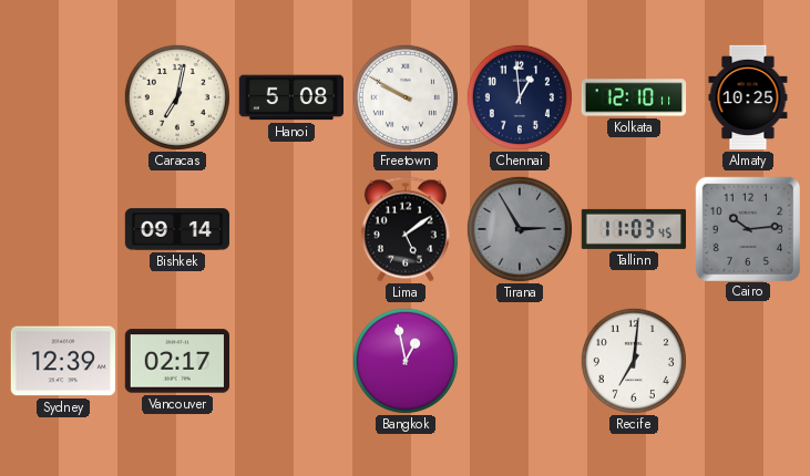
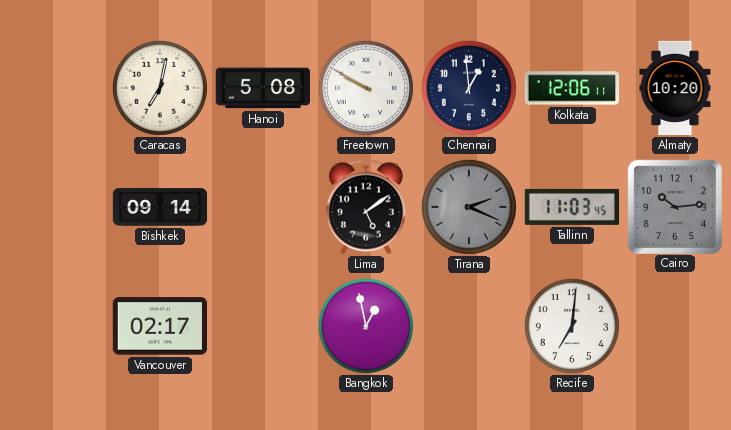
Kolkata: 12:10 -> 12:06
Almaty: 10:25 -> 10:20
Tirana: 2:55 -> 2:19
Sydney: 12:39 -> none
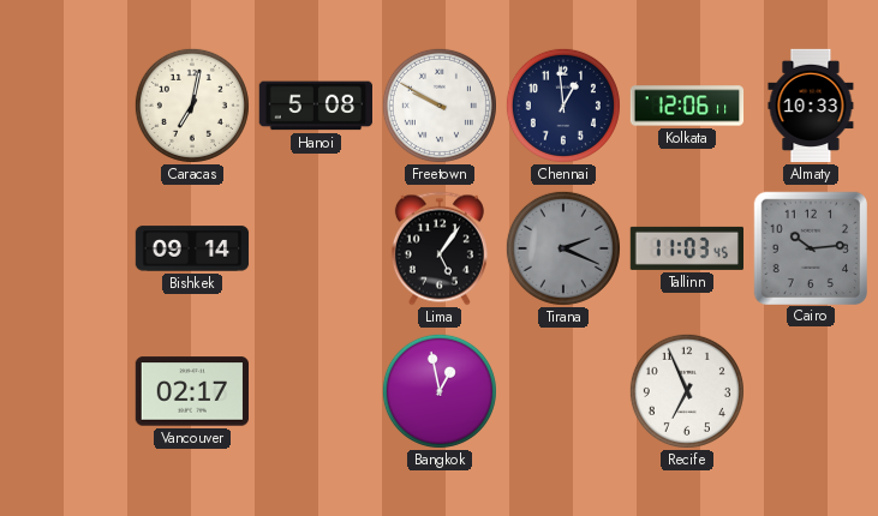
Almaty: 10:20 -> 10:33
Lima: 5:09 -> 5:06
Recife: 7:01 -> 6:56
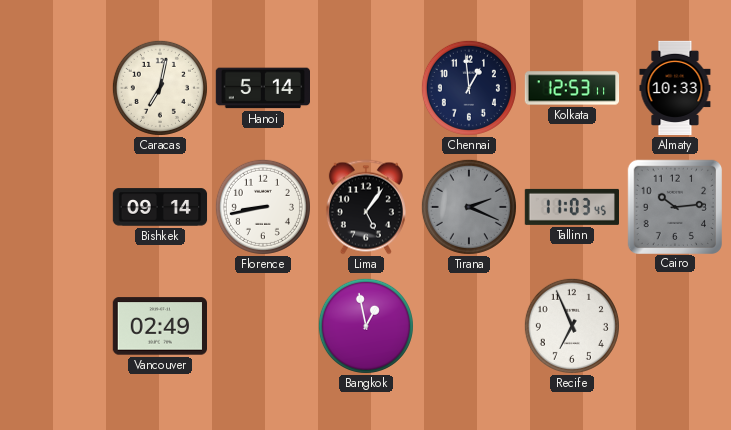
Hanoi: 5:08 -> 5:14
Freetown: 9:50 -> none
Kolkata: 12:06 -> 12:53
Florence: none -> 8:43
Vancouver: 02:17 -> 02:49
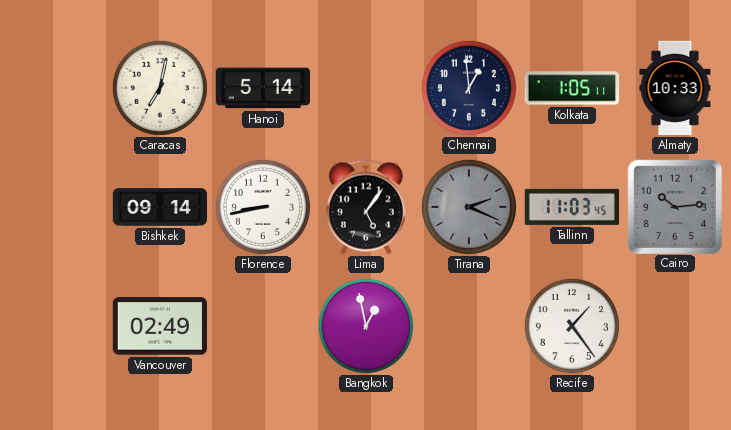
Kolkata: 12:53 -> 1:05
Recife: 6:56 -> 1:24
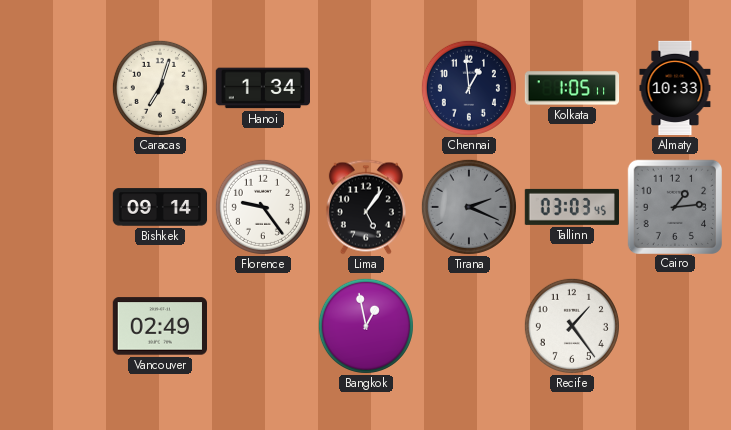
Caracas: 7:02 -> 7:03
Hanoi: 5:14 -> 1:34
Florence: 8:43 -> 9:24
Tallinn: 11:03 -> 03:03
Cairo: 10:14 -> 1:14
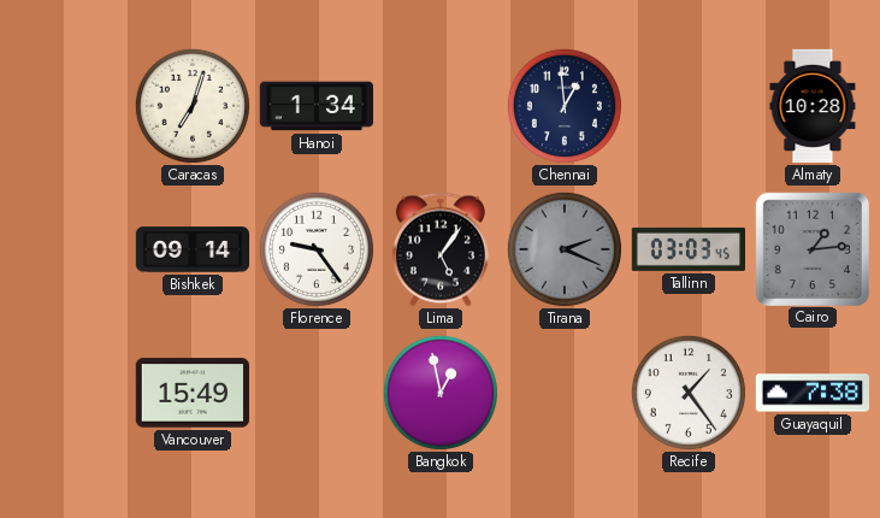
Kolkata: 1:05 -> none
Almaty: 10:33 -> 10:28
Vancouver: 02:49 -> 15:49
Guayaquil: none -> 7:38
